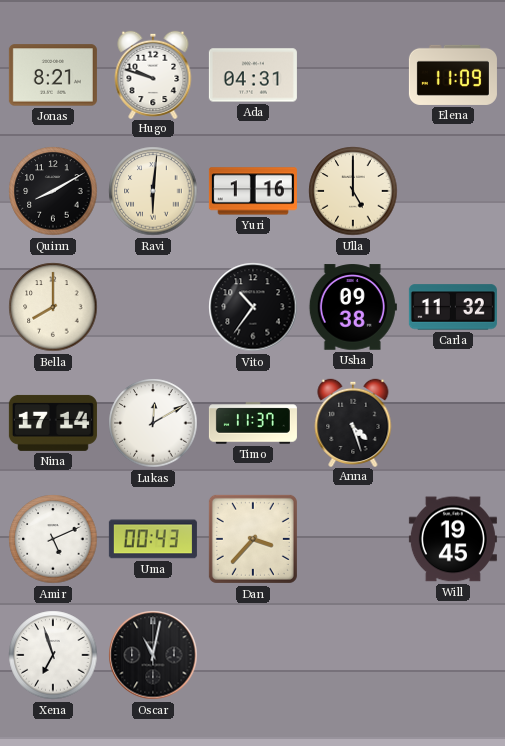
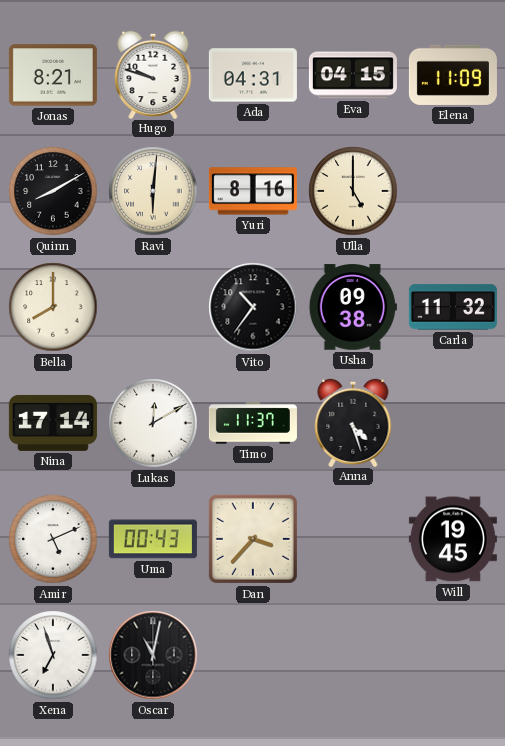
Eva: none -> 04:15
Yuri: 1:16 -> 8:16
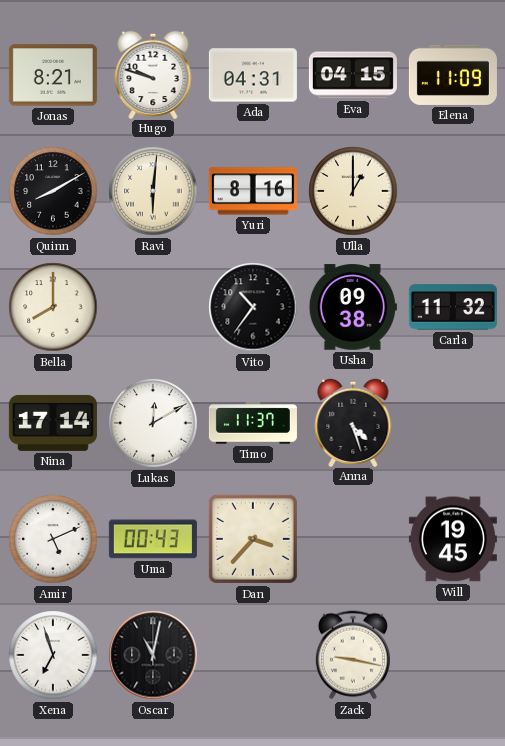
Ulla: 5:00 -> 1:00
Zack: none -> 9:17
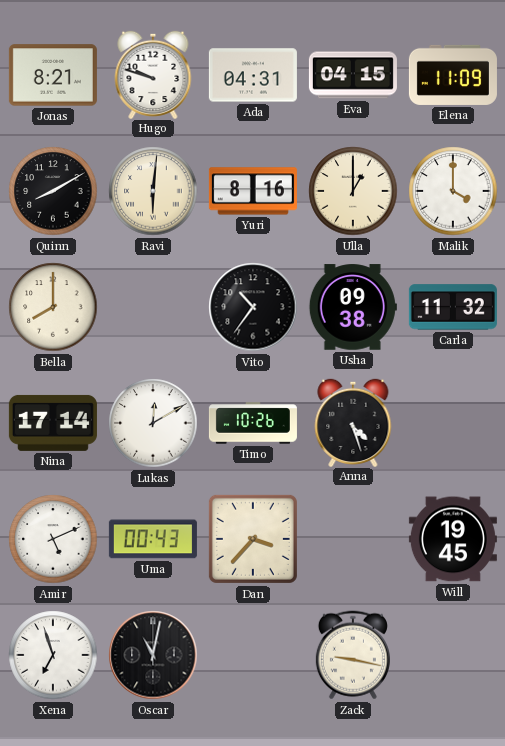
Malik: none -> 4:00
Timo: 11:37 -> 10:26
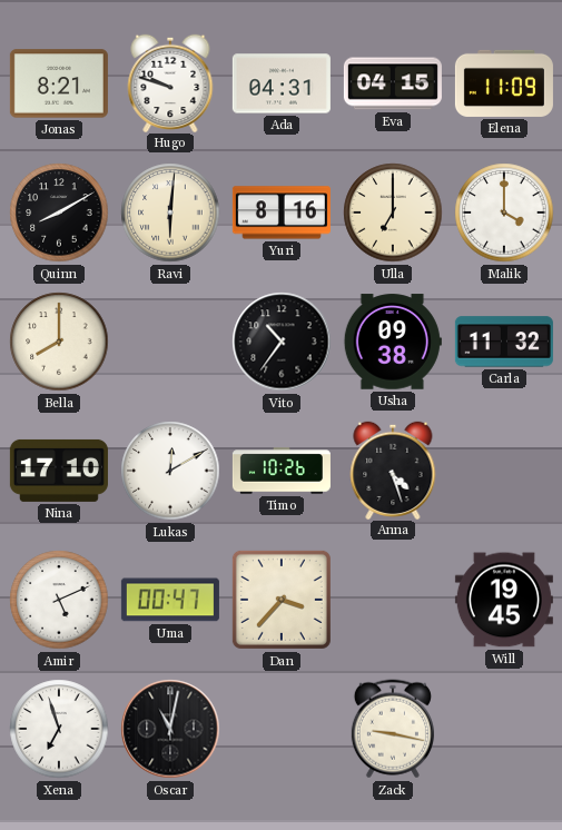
Ulla: 1:00 -> 7:00
Nina: 17:14 -> 17:10
Uma: 00:43 -> 00:47
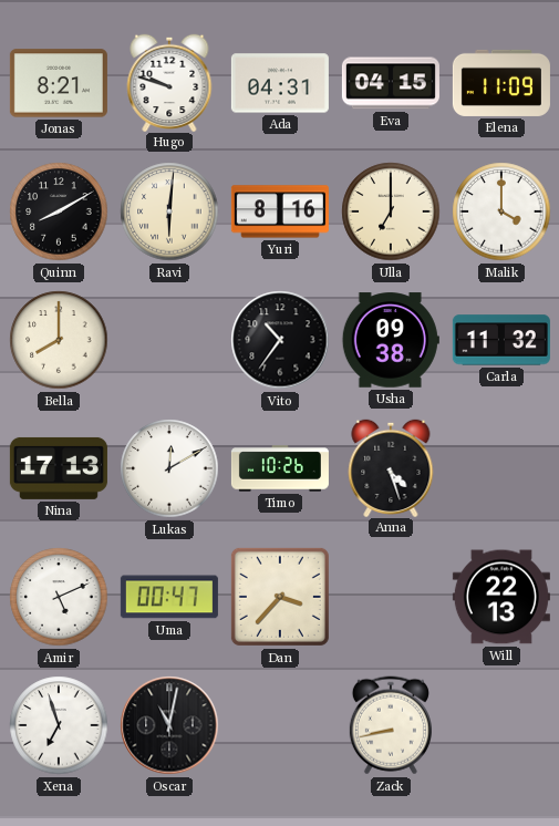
Nina: 17:10 -> 17:13
Will: 19:45 -> 22:13
Zack: 9:17 -> 8:43
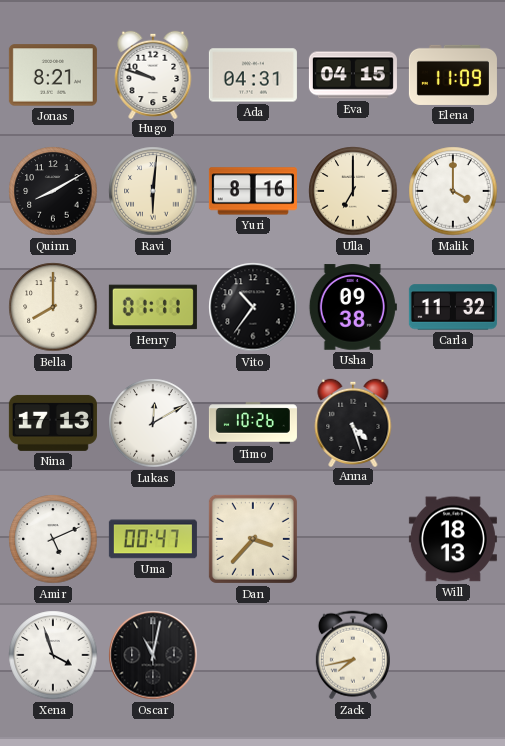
Henry: none -> 01:11
Will: 22:13 -> 18:13
Xena: 6:57 -> 3:57
Zack: 8:43 -> 7:43
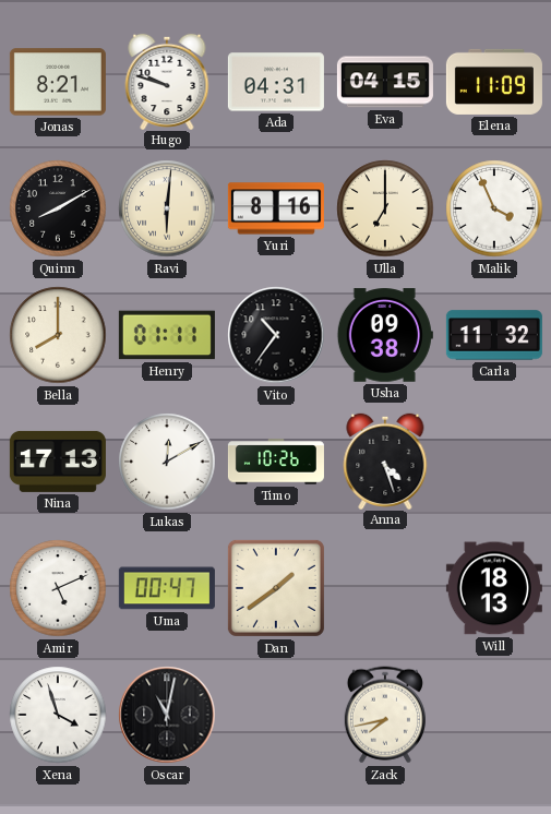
Malik: 4:00 -> 3:56
Dan: 3:37 -> 1:39
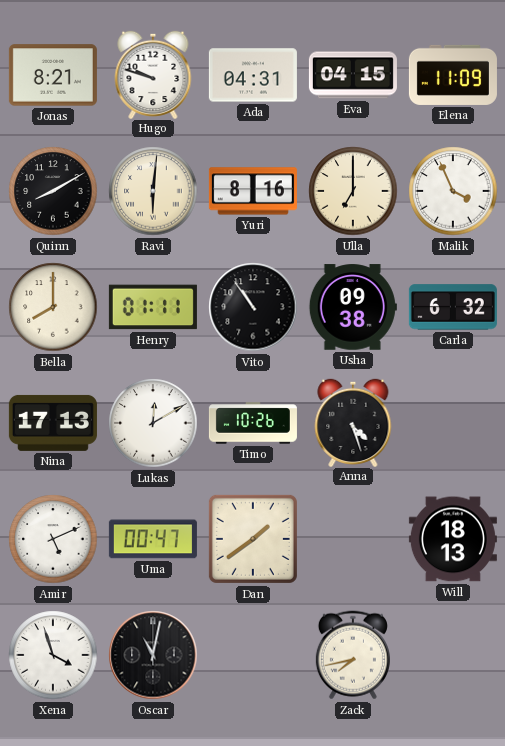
Vito: 10:36 -> 10:54
Carla: 11:32 -> 6:32
